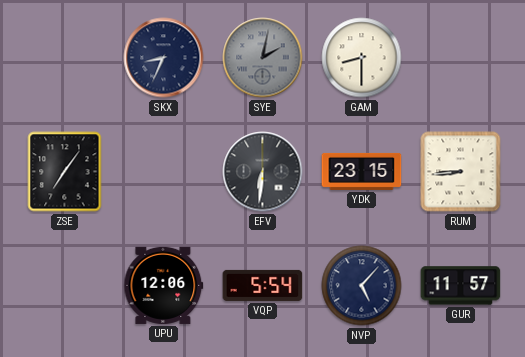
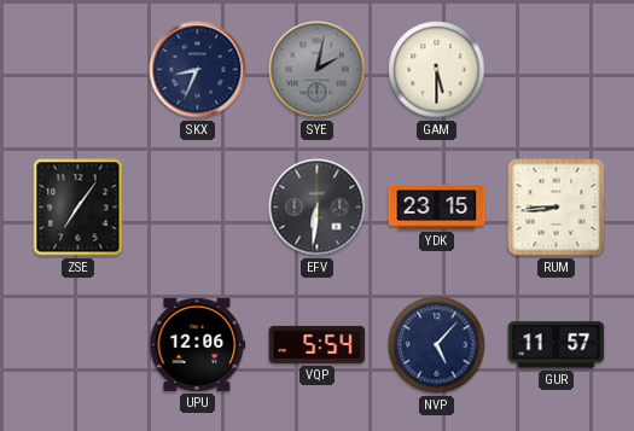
GAM: 8:30 -> 5:30
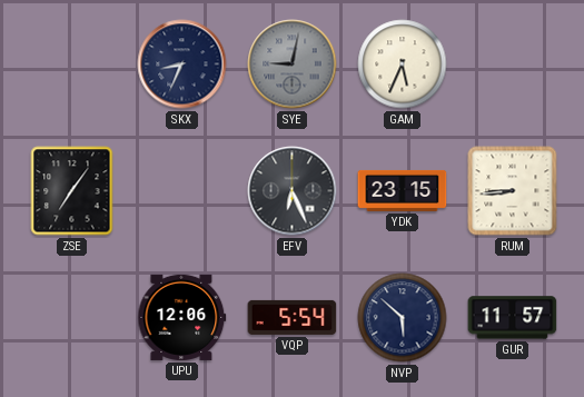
SYE: 2:02 -> 9:02
GAM: 5:30 -> 5:34
EFV: 6:31 -> 6:26
NVP: 5:07 -> 5:52
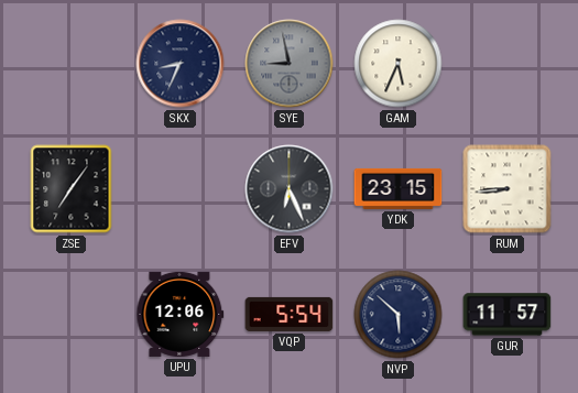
SYE: 9:02 -> 8:58
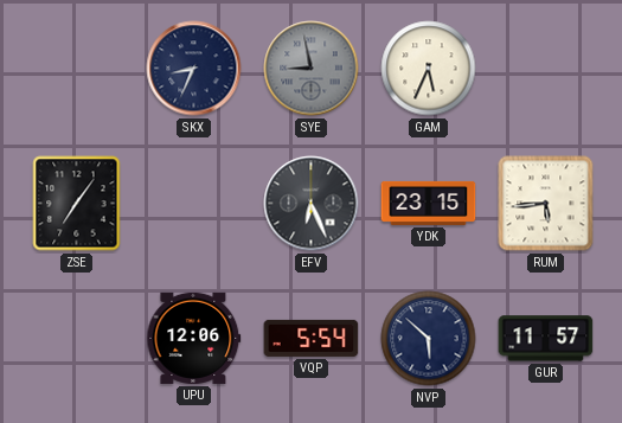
RUM: 8:44 -> 5:44
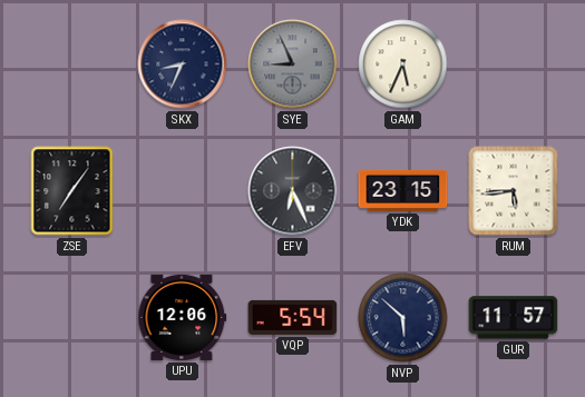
SYE: 8:58 -> 8:56
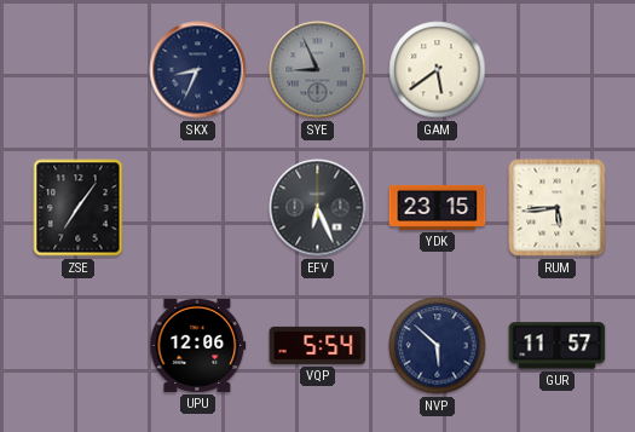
GAM: 5:34 -> 5:39
